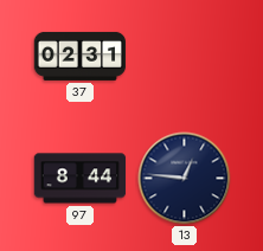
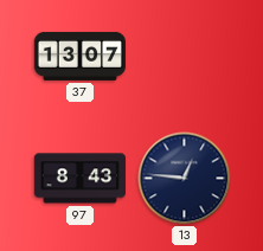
37: 02:31 -> 13:07
97: 8:44 -> 8:43
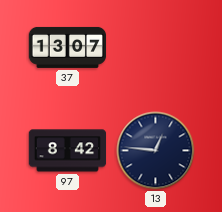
97: 8:43 -> 8:42
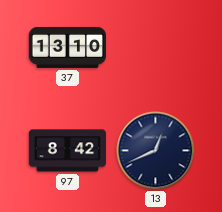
37: 13:07 -> 13:10
13: 12:46 -> 12:41
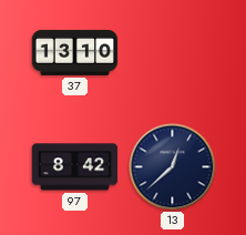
13: 12:41 -> 12:38
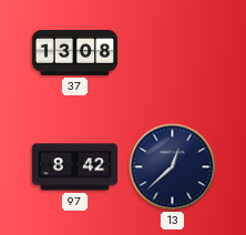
37: 13:10 -> 13:08
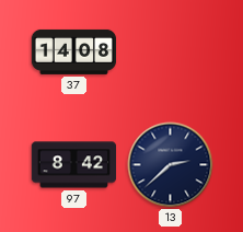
37: 13:08 -> 14:08
13: 12:38 -> 2:38
